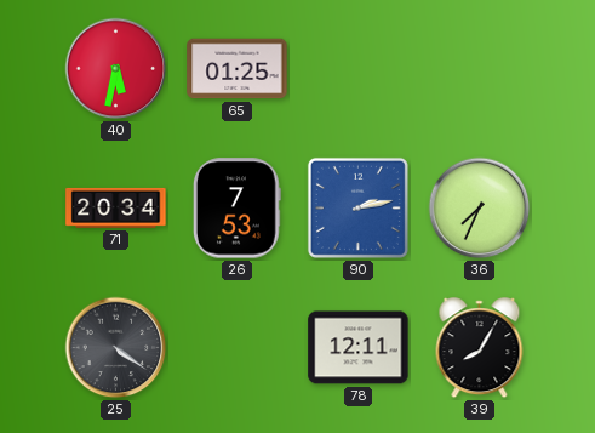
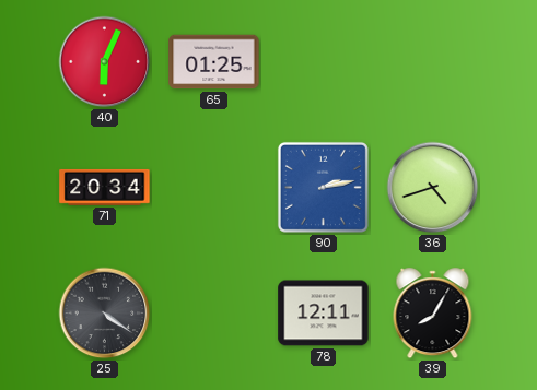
40: 5:32 -> 6:04
26: 7:53 -> none
36: 7:34 -> 4:42
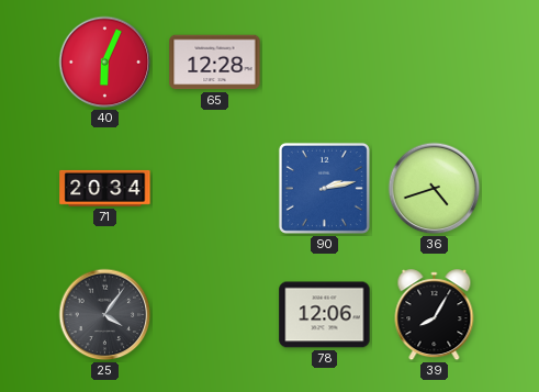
65: 01:25 -> 12:28
25: 4:21 -> 4:06
78: 12:11 -> 12:06
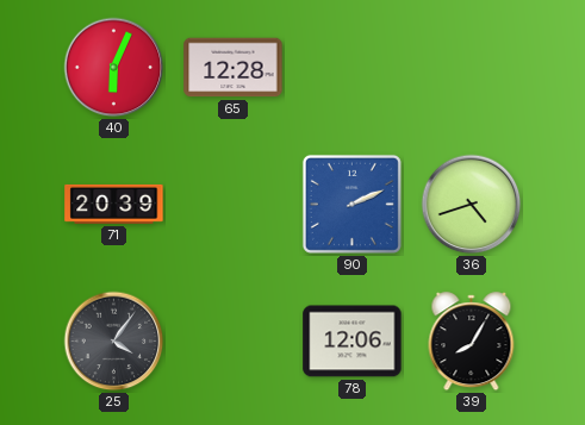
71: 20:34 -> 20:39
90: 2:13 -> 2:11
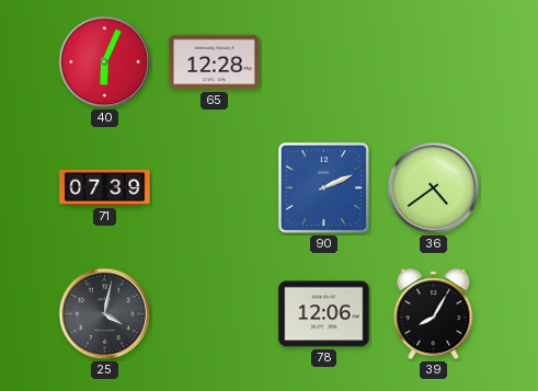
71: 20:39 -> 07:39
36: 4:42 -> 4:39
25: 4:06 -> 4:02
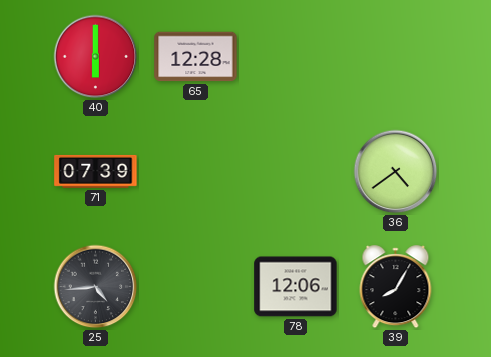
40: 6:04 -> 6:00
90: 2:11 -> none
25: 4:02 -> 4:44
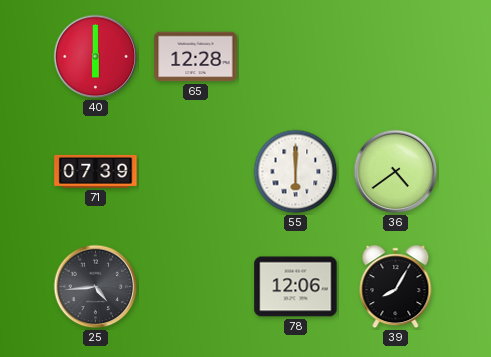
55: none -> 6:00
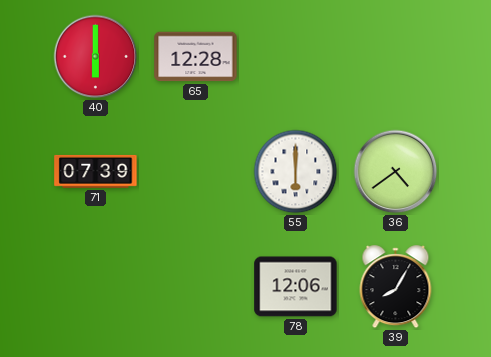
25: 4:44 -> none
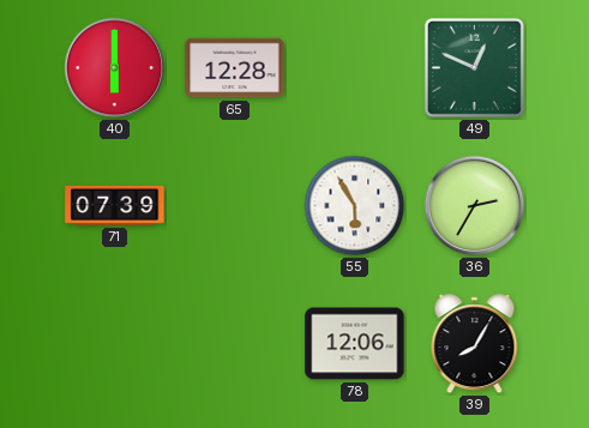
49: none -> 12:49
55: 6:00 -> 5:55
36: 4:39 -> 2:35
